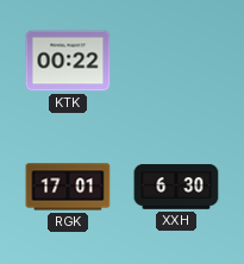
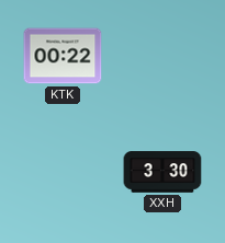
RGK: 17:01 -> none
XXH: 6:30 -> 3:30
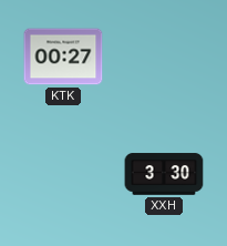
KTK: 00:22 -> 00:27
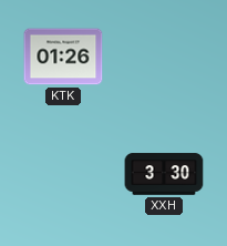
KTK: 00:27 -> 01:26
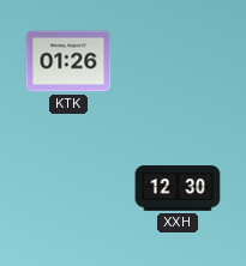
XXH: 3:30 -> 12:30
